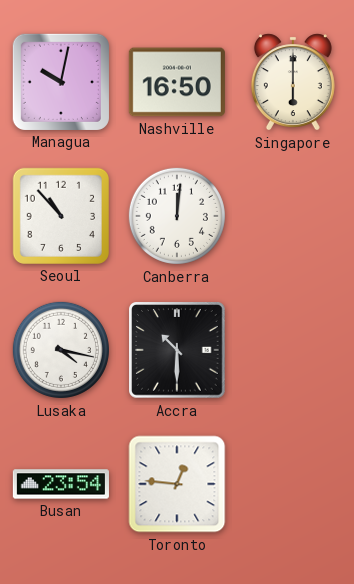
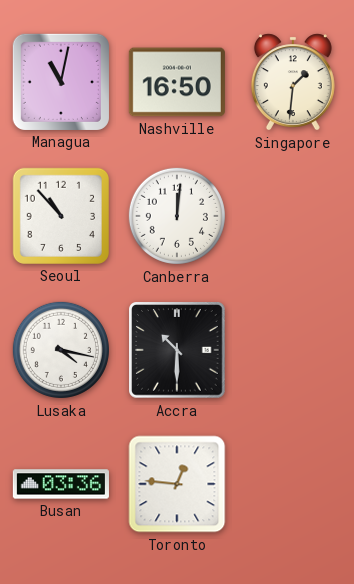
Managua: 10:02 -> 11:02
Singapore: 6:00 -> 1:31
Busan: 23:54 -> 03:36
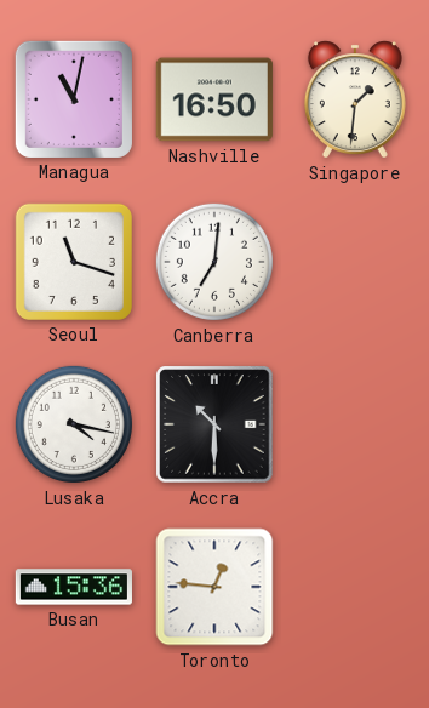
Seoul: 10:53 -> 11:18
Canberra: 12:01 -> 7:01
Busan: 03:36 -> 15:36
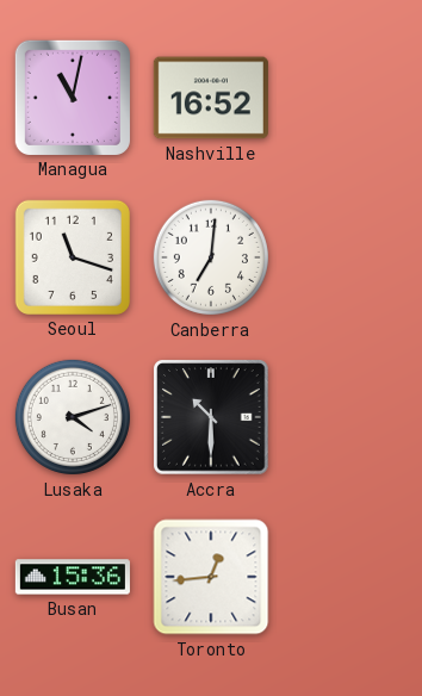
Nashville: 16:50 -> 16:52
Singapore: 1:31 -> none
Lusaka: 4:17 -> 4:12
Toronto: 12:46 -> 12:44
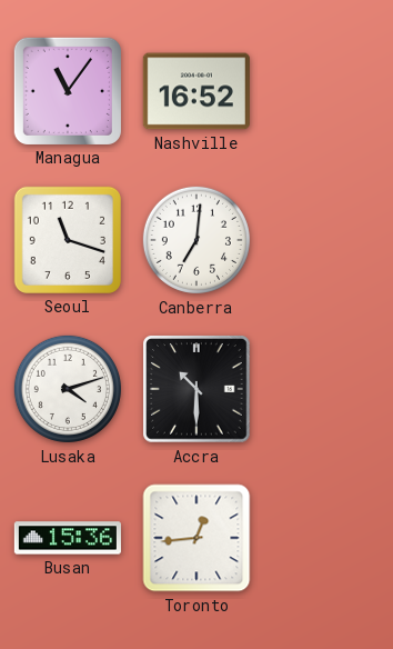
Managua: 11:02 -> 11:06
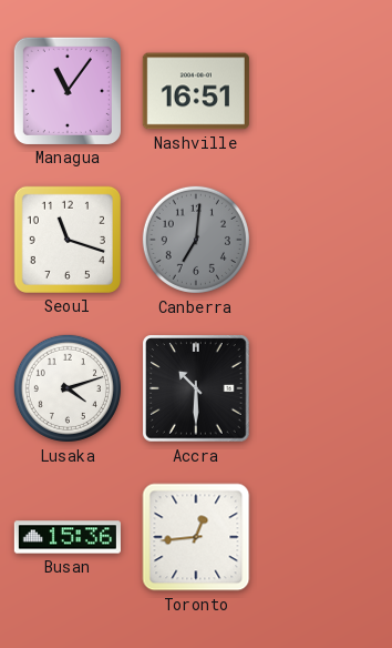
Nashville: 16:52 -> 16:51
Canberra dial: white -> grey
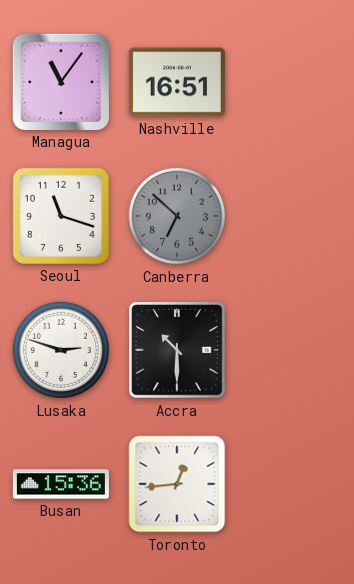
Canberra: 7:01 -> 6:52
Lusaka: 4:12 -> 2:48
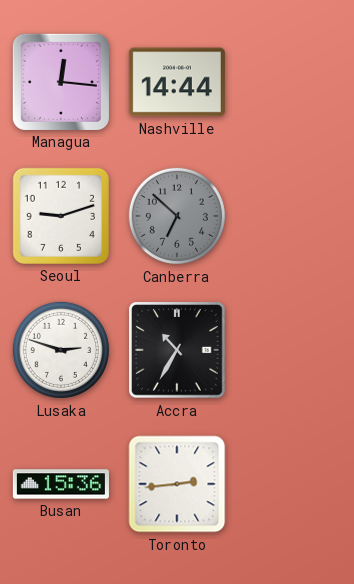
Managua: 11:06 -> 12:16
Nashville: 16:51 -> 14:44
Seoul: 11:18 -> 9:12
Accra: 10:30 -> 10:35
Toronto: 12:44 -> 2:44
